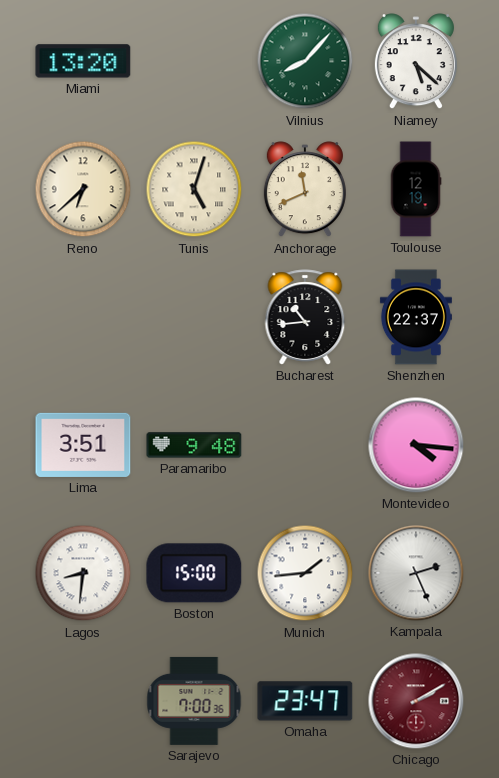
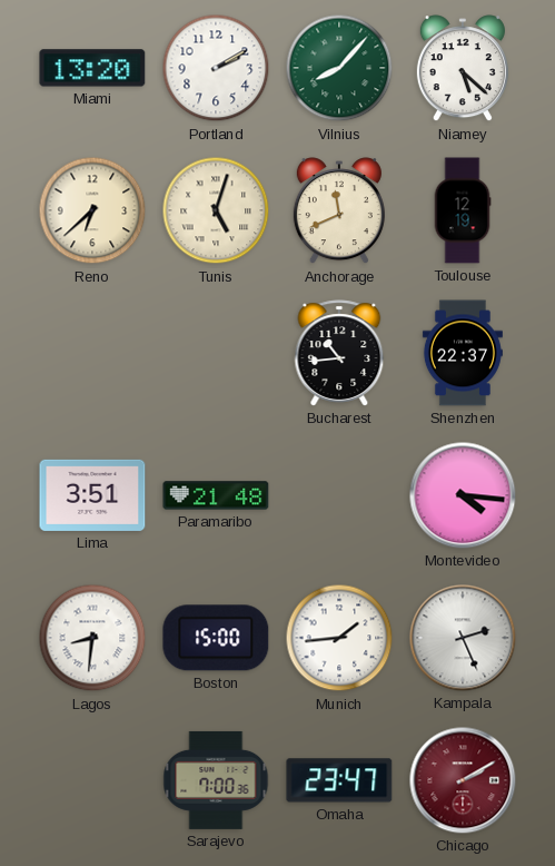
Portland: none -> 2:10
Paramaribo: 9:48 -> 21:48
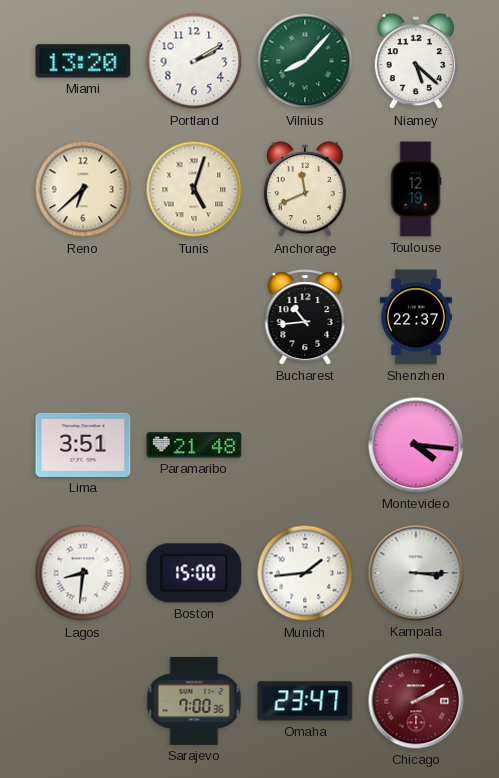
Kampala: 2:26 -> 3:15
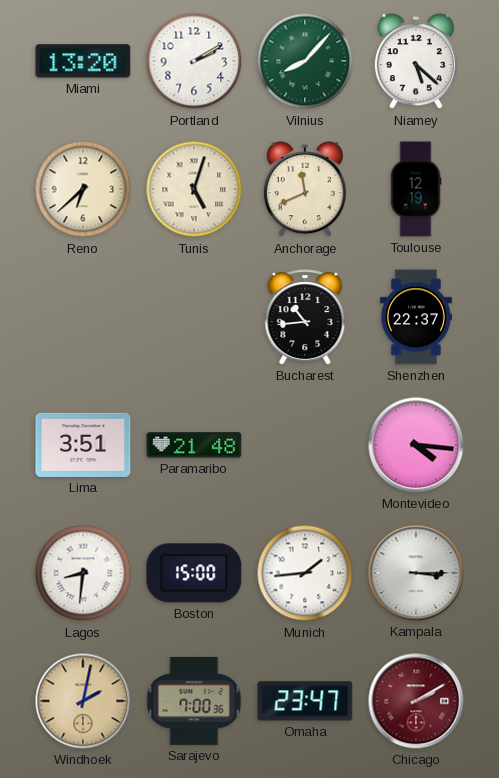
Windhoek: none -> 2:02
